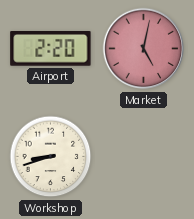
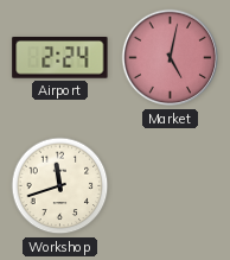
Airport: 2:20 -> 2:24
Workshop: 8:42 -> 11:42
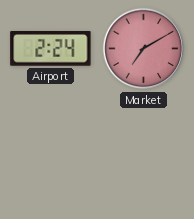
Market: 5:02 -> 7:10
Workshop: 11:42 -> none
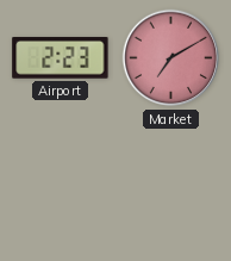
Airport: 2:24 -> 2:23
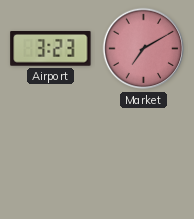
Airport: 2:23 -> 3:23
